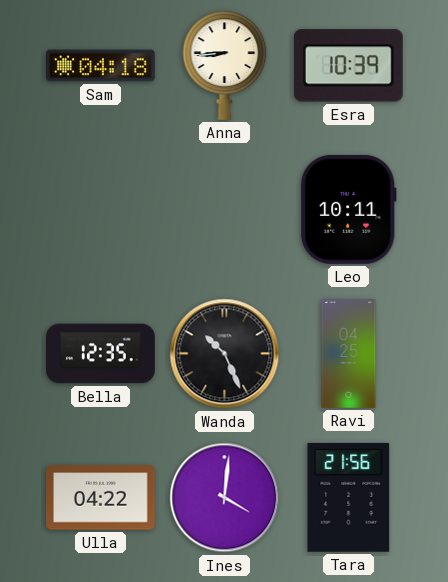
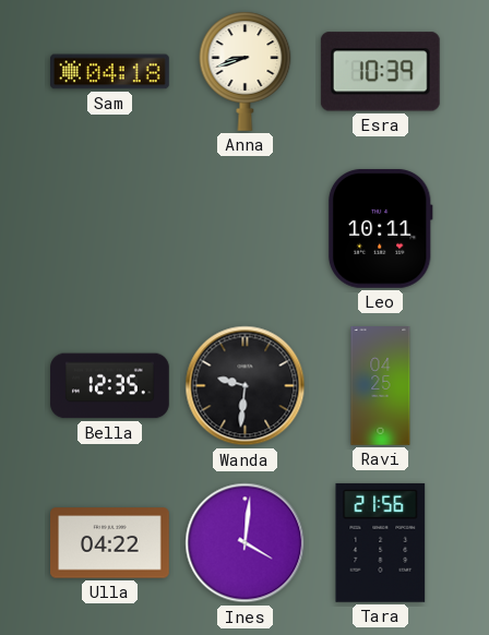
Anna: 8:44 -> 8:42
Wanda: 10:26 -> 9:31
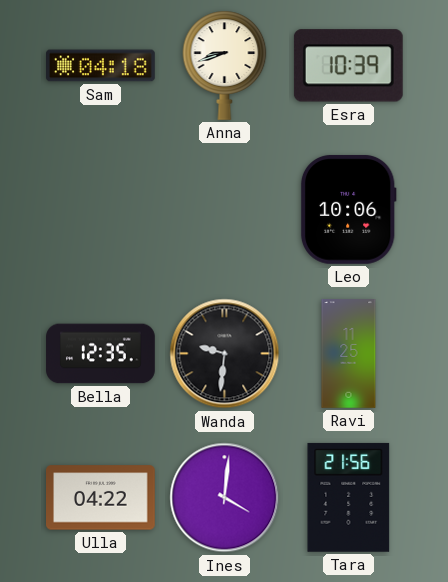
Leo: 10:11 -> 10:06
Ravi: 04:25 -> 11:25
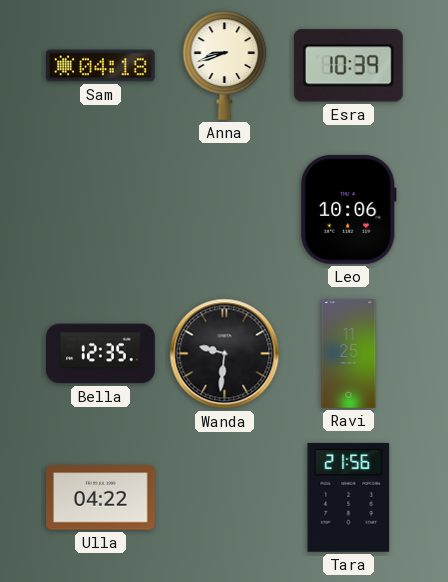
Ines: 4:01 -> none
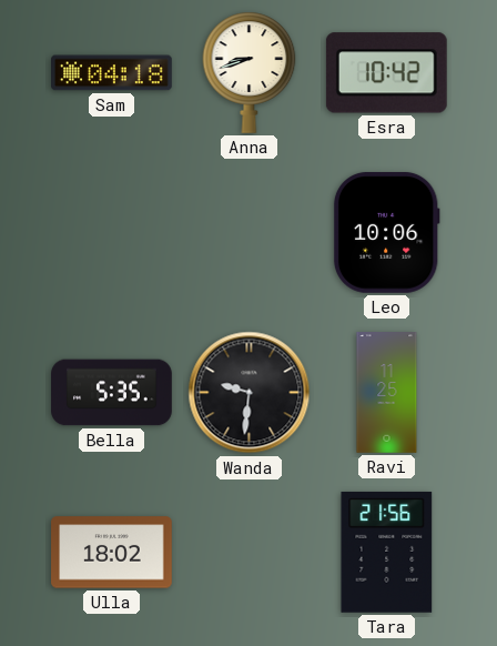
Esra: 10:39 -> 10:42
Bella: 12:35 -> 5:35
Ulla: 04:22 -> 18:02
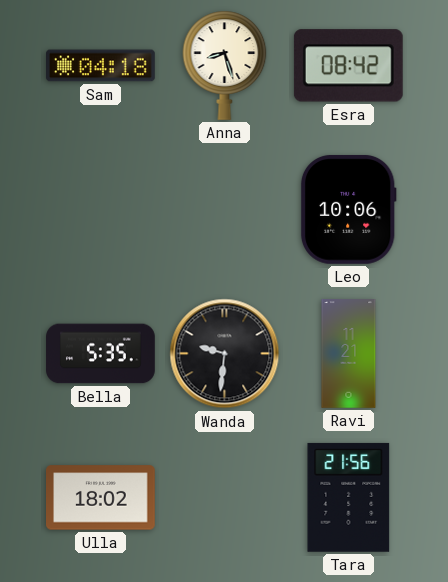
Anna: 8:42 -> 8:27
Esra: 10:42 -> 08:42
Ravi: 11:25 -> 11:21
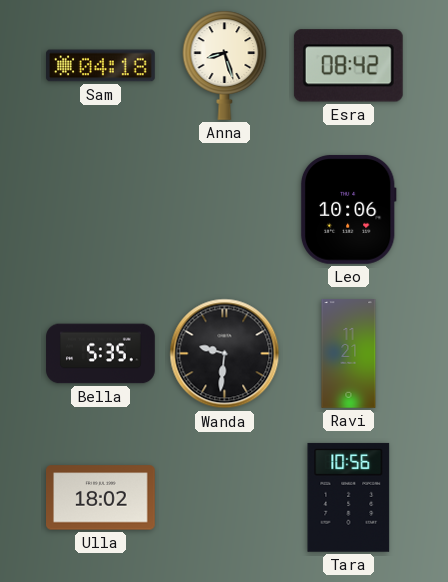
Tara: 21:56 -> 10:56
